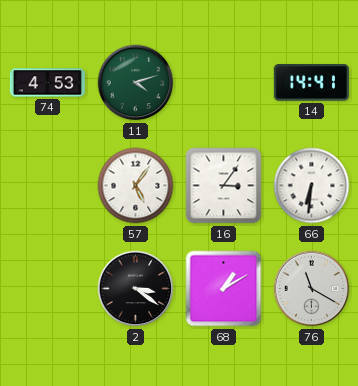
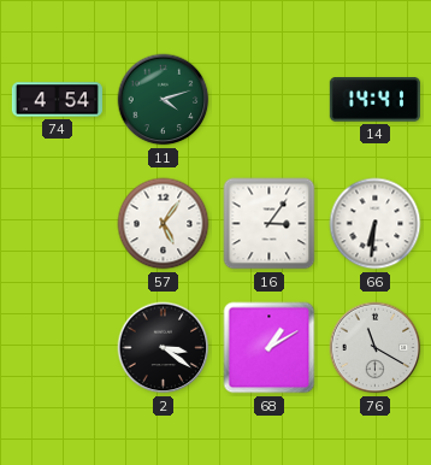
74: 4:53 -> 4:54
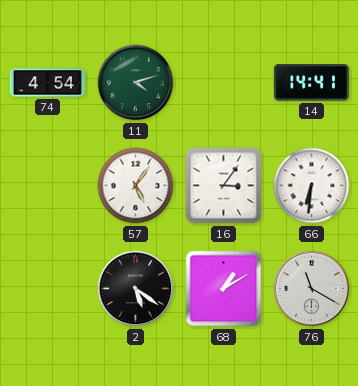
2: 3:21 -> 5:21
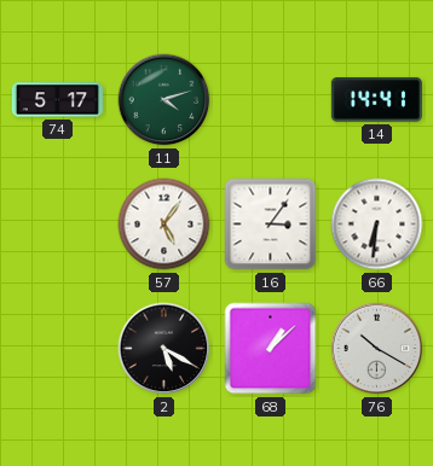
74: 4:54 -> 5:17
2: 5:21 -> 5:20
68: 1:10 -> 1:08
76: 11:20 -> 10:20
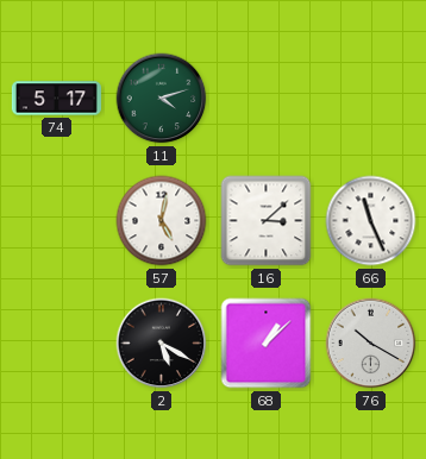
14: 14:41 -> none
57: 5:06 -> 5:02
16: 3:06 -> 3:08
66: 6:31 -> 11:26
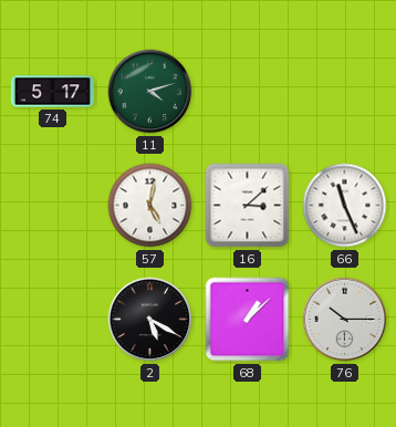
76: 10:20 -> 10:15
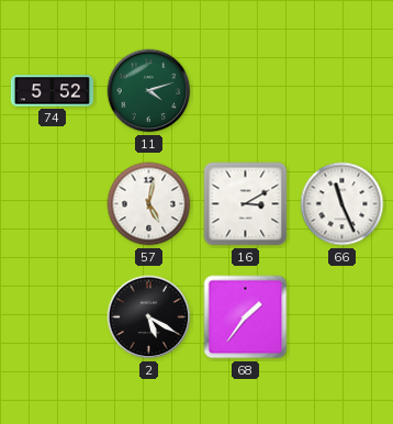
74: 5:17 -> 5:52
16: 3:08 -> 3:10
68: 1:08 -> 1:36
76: 10:15 -> none
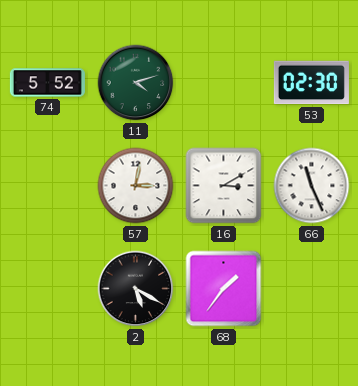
53: none -> 02:30
57: 5:02 -> 3:02
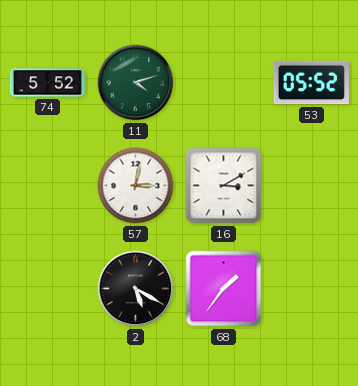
53: 02:30 -> 05:52
66: 11:26 -> none
